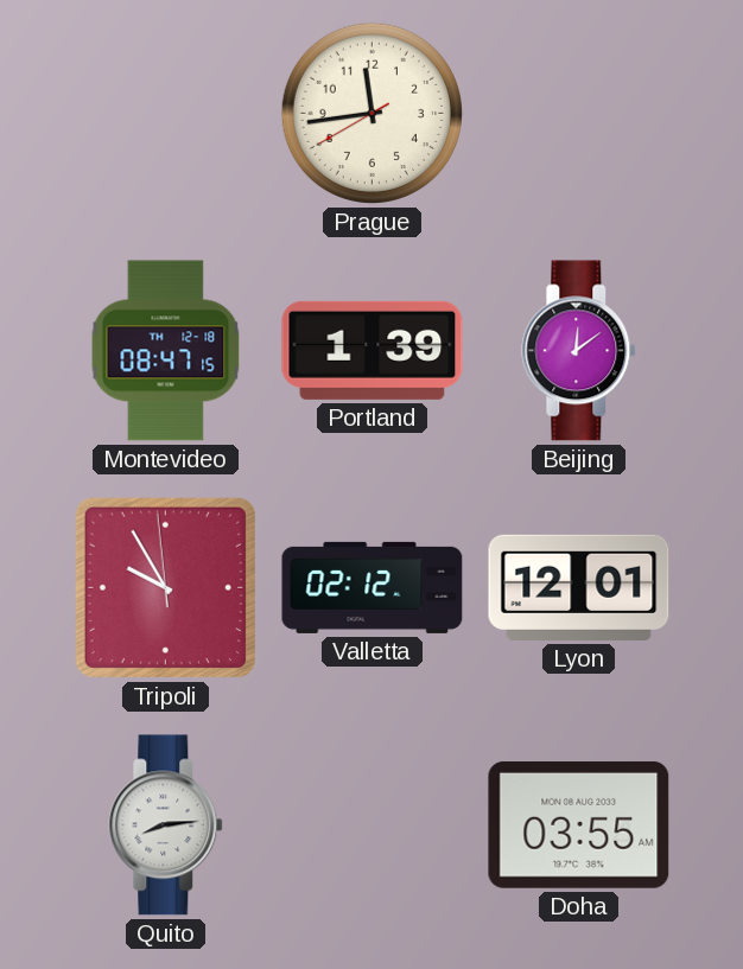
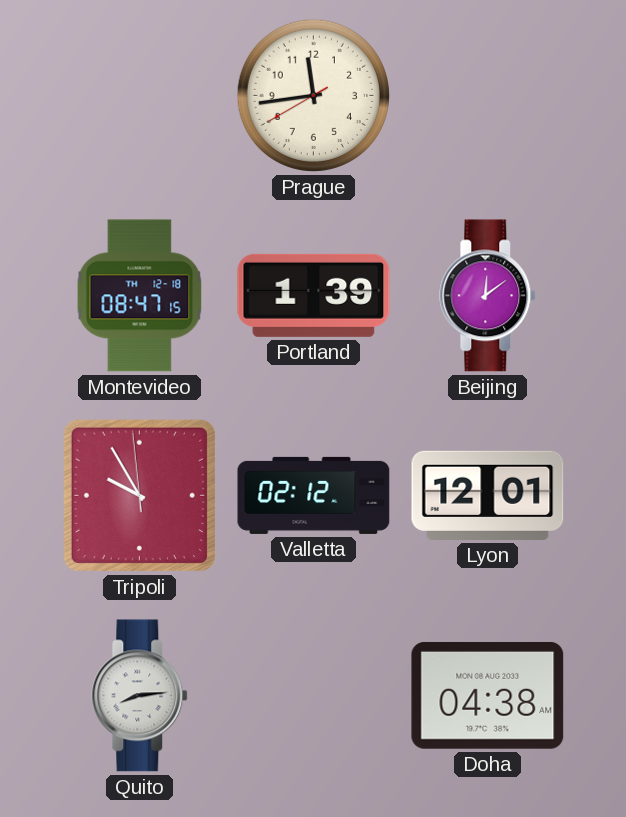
Doha: 03:55 -> 04:38
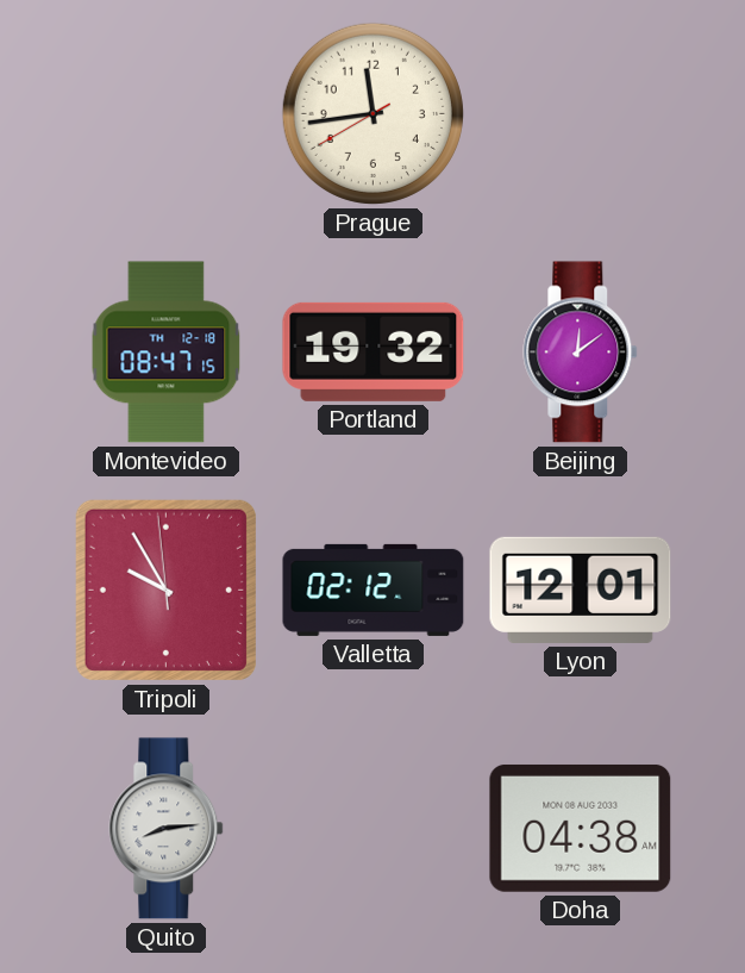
Portland: 1:39 -> 19:32
